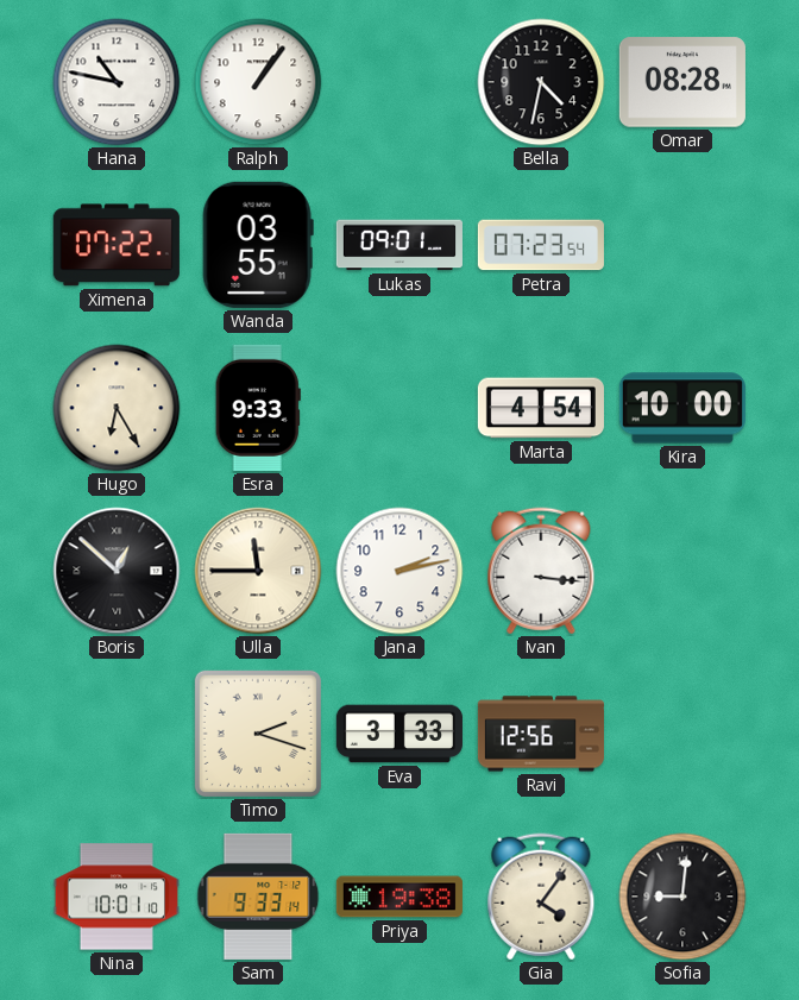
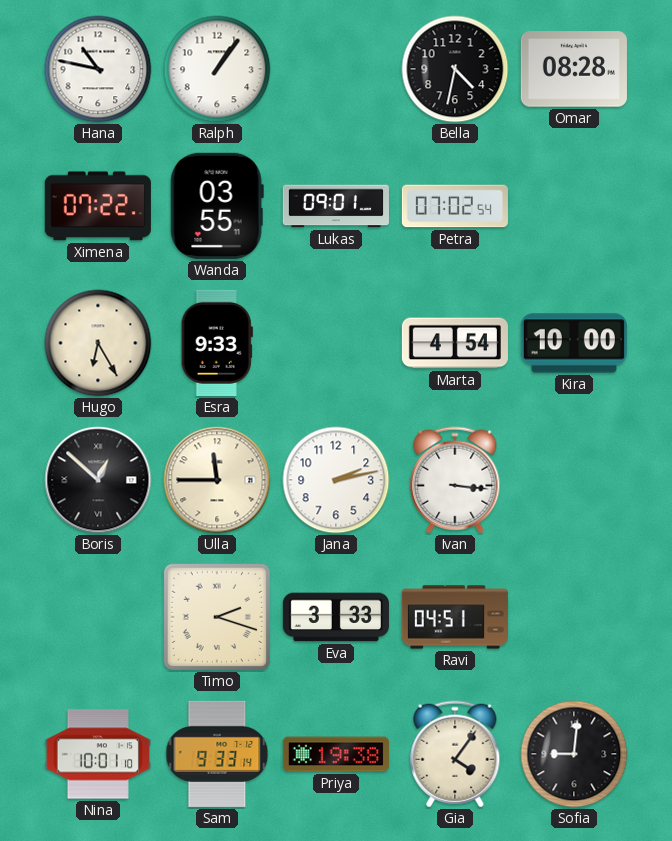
Petra: 07:23 -> 07:02
Ravi: 12:56 -> 04:51
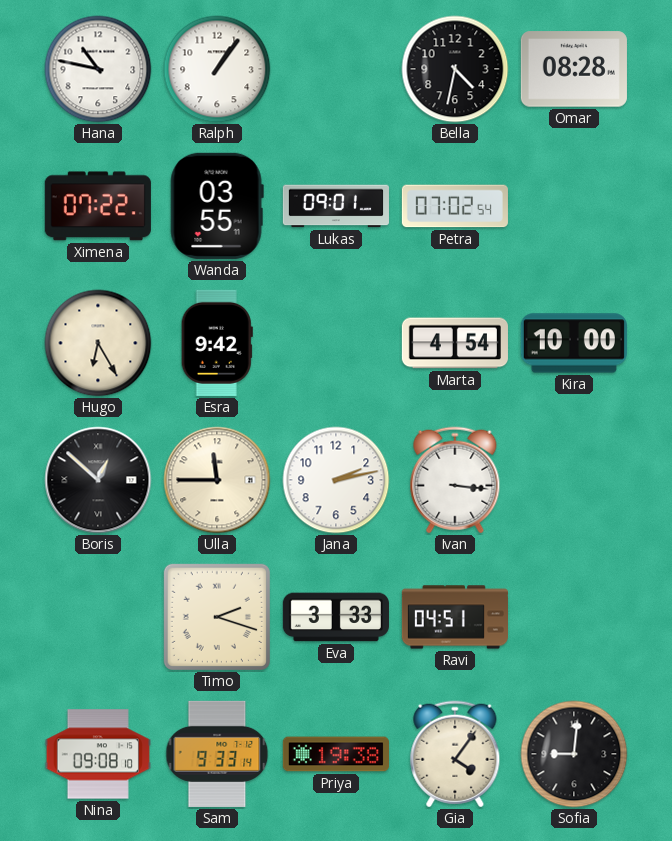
Esra: 9:33 -> 9:42
Nina: 10:01 -> 09:08
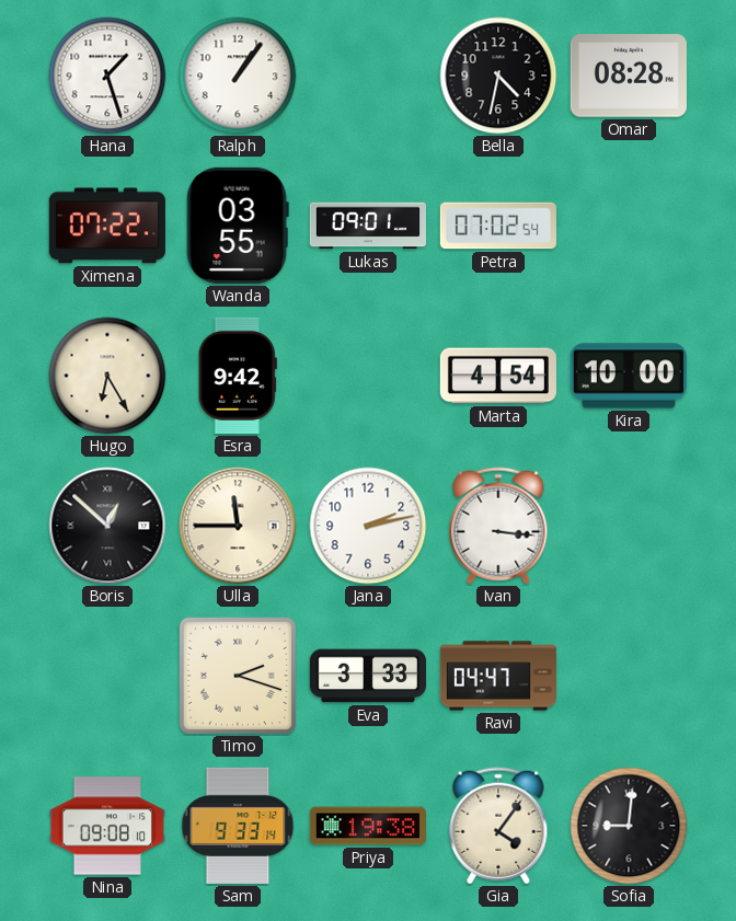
Hana: 10:47 -> 1:27
Ravi: 04:51 -> 04:47
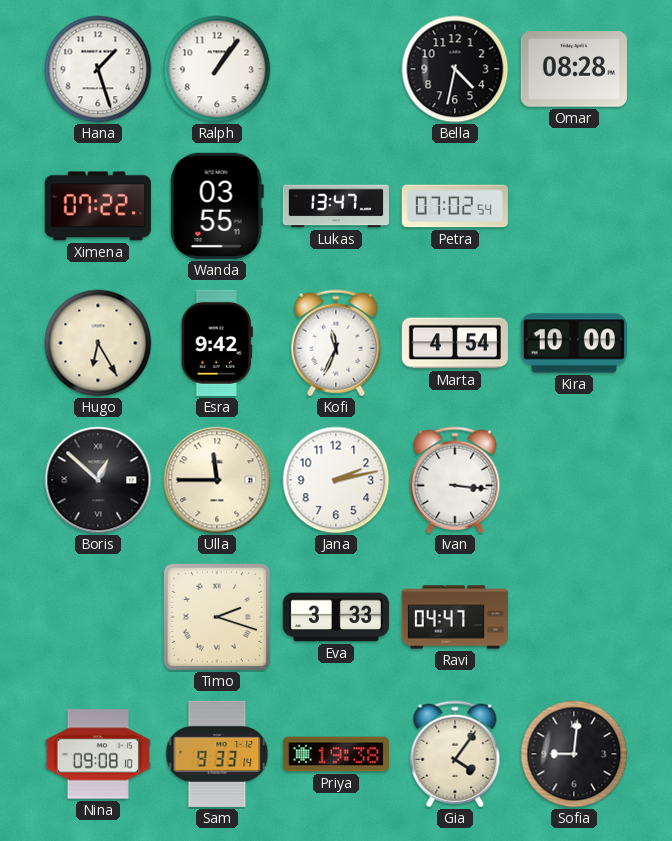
Lukas: 09:01 -> 13:47
Kofi: none -> 11:34
